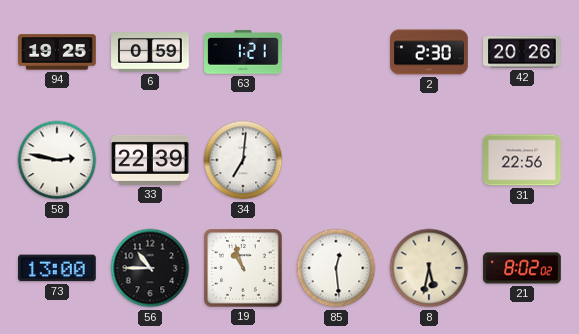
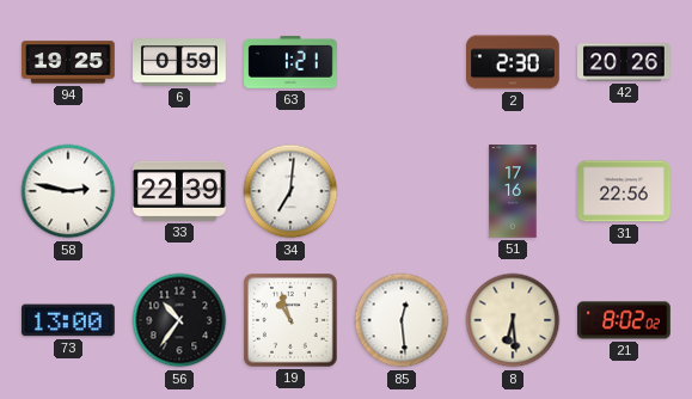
51: none -> 17:16
56: 10:45 -> 10:36
8: 5:32 -> 6:29
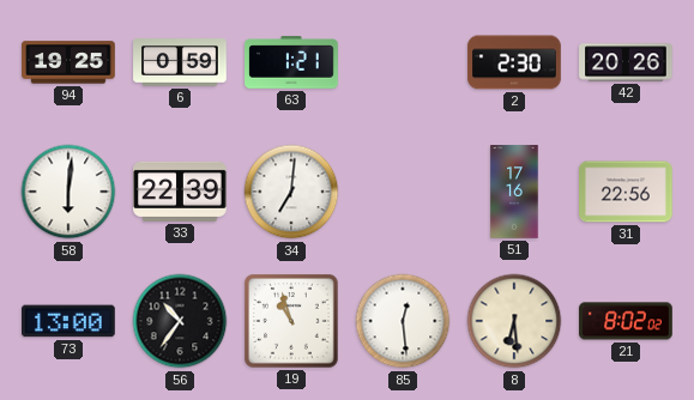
58: 2:47 -> 6:01
